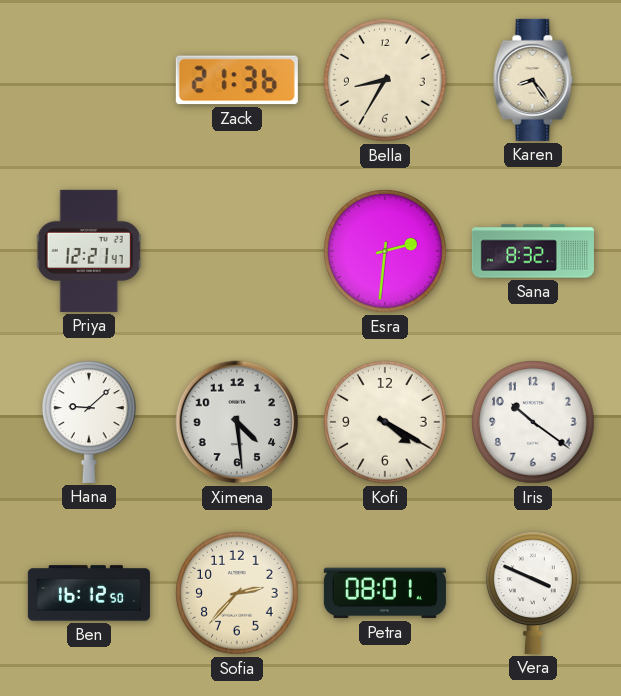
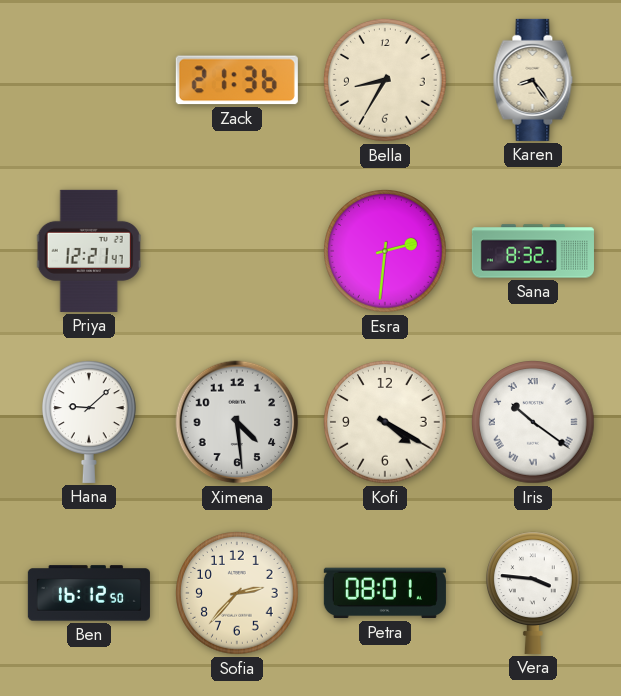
Iris numerals: Arabic -> Roman
Vera: 3:49 -> 3:46
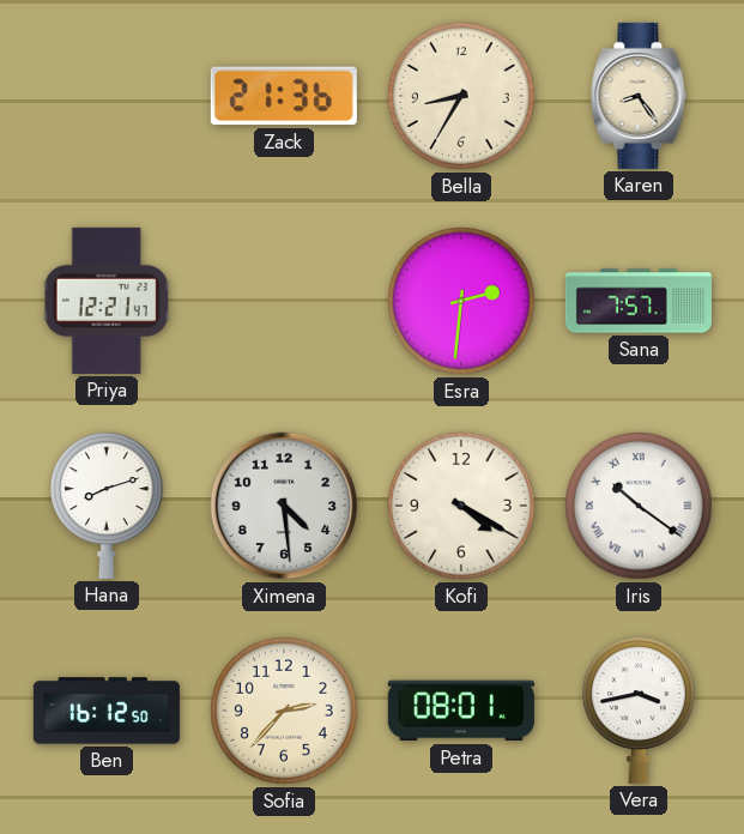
Sana: 8:32 -> 7:57
Hana: 9:08 -> 8:12
Vera: 3:46 -> 3:43
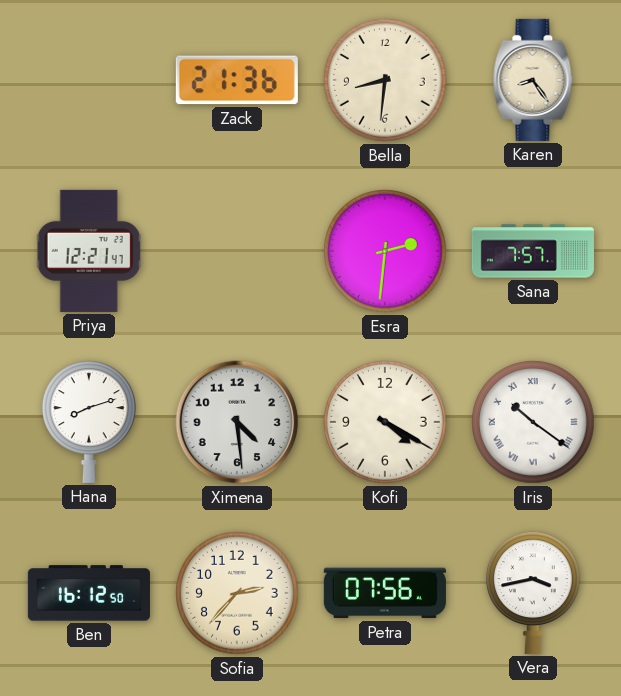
Bella: 8:35 -> 8:31
Petra: 08:01 -> 07:56
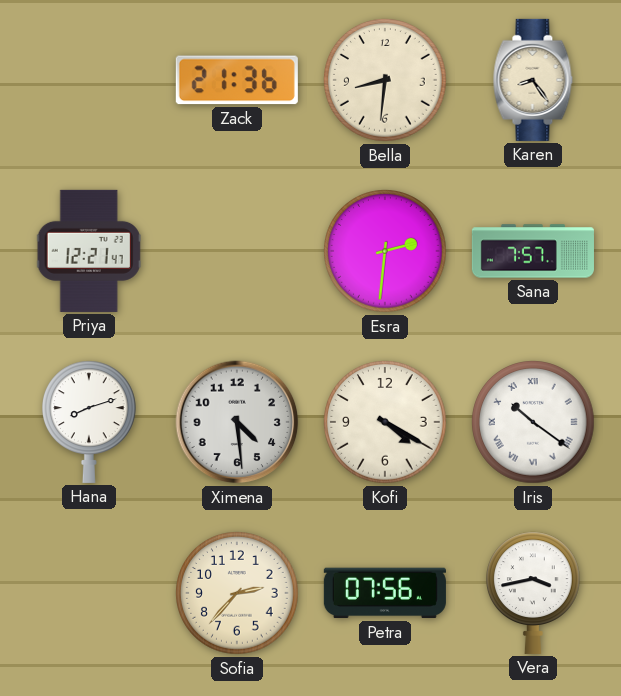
Ben: 16:12 -> none
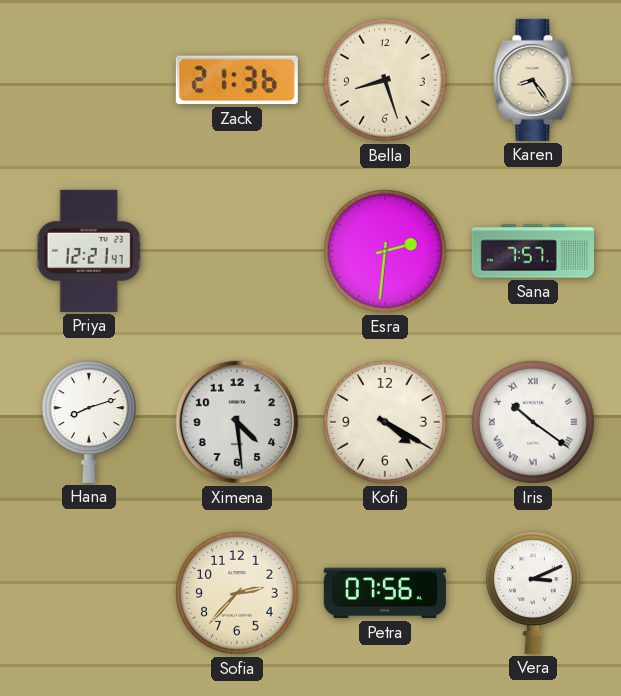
Bella: 8:31 -> 8:27
Vera: 3:43 -> 3:11
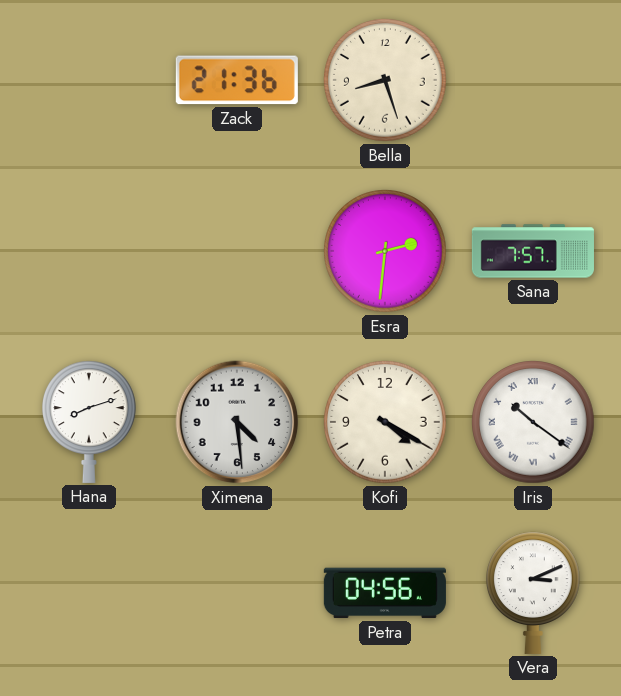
Karen: 8:24 -> none
Priya: 12:21 -> none
Sofia: 2:37 -> none
Petra: 07:56 -> 04:56
